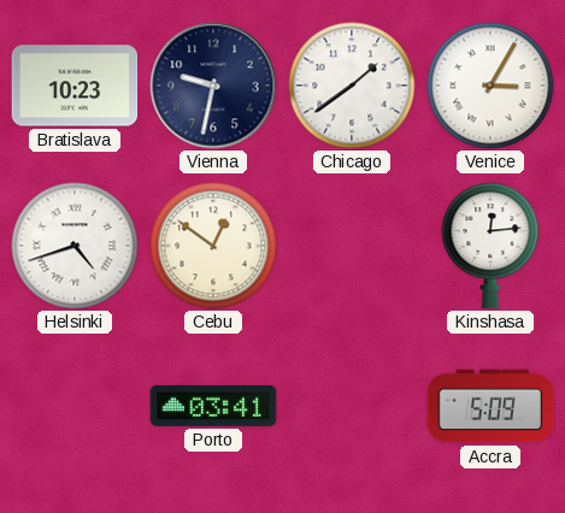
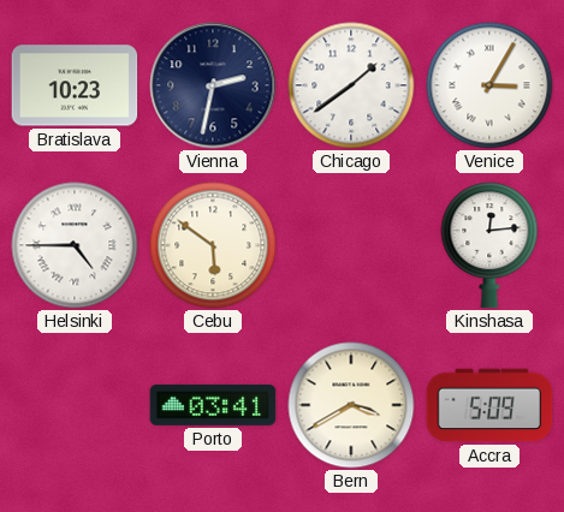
Vienna: 9:32 -> 2:32
Helsinki: 4:42 -> 4:45
Cebu: 12:51 -> 5:51
Bern: none -> 3:40
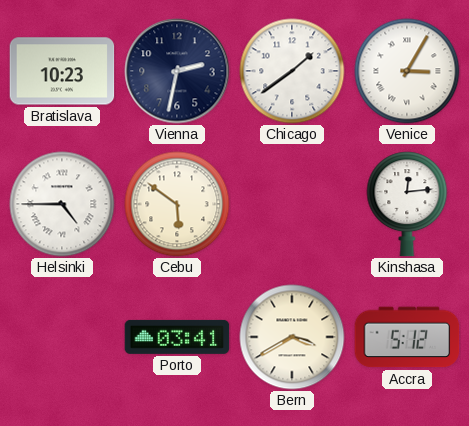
Accra: 5:09 -> 5:12
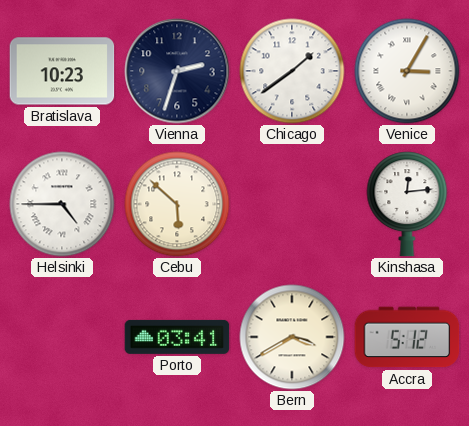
Vienna: 2:32 -> 2:33
Cebu: 5:51 -> 5:52
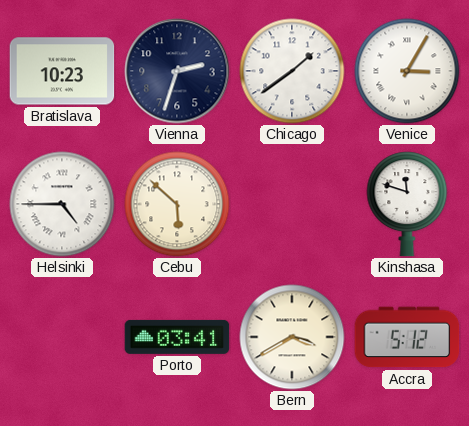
Kinshasa: 12:14 -> 11:48
